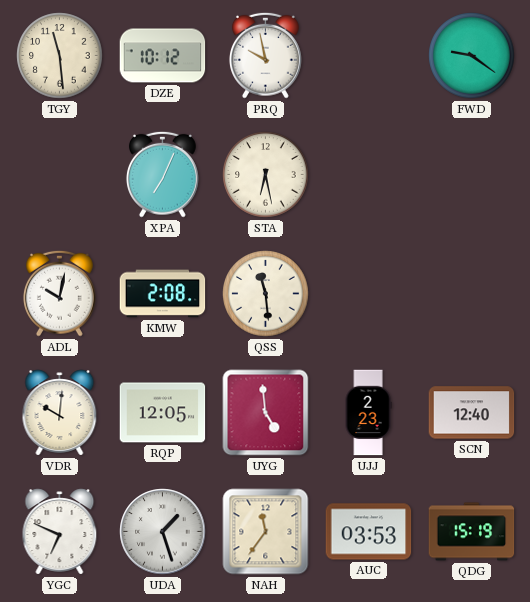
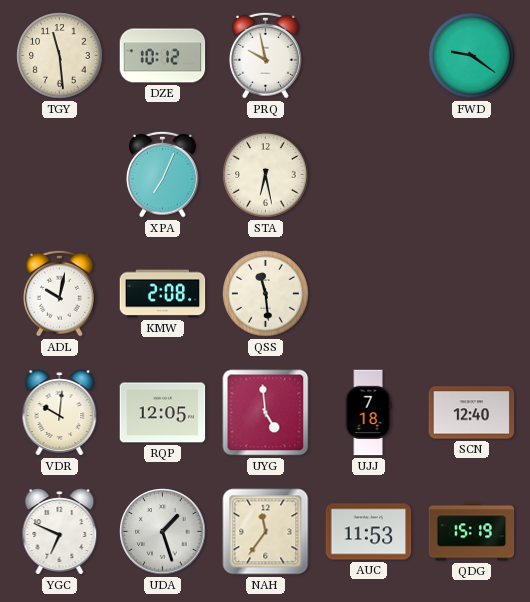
UJJ: 2:23 -> 7:18
AUC: 03:53 -> 11:53
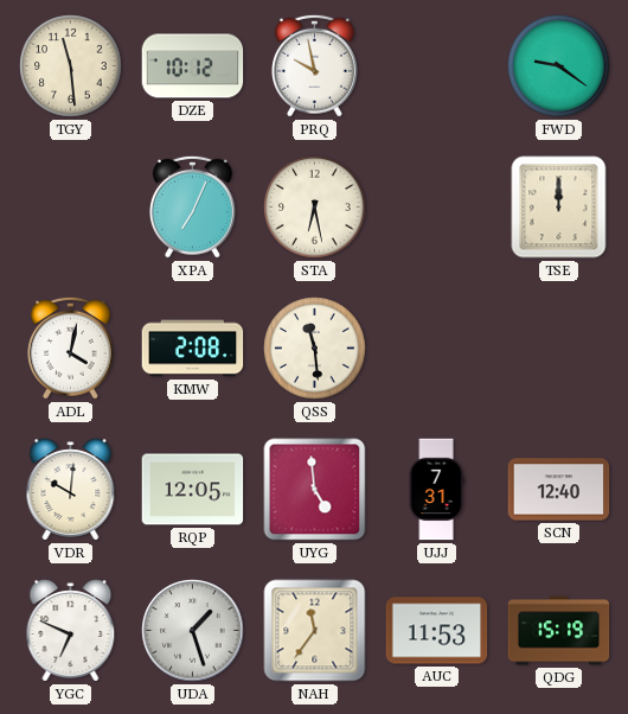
TSE: none -> 12:00
ADL: 10:02 -> 4:02
UJJ: 7:18 -> 7:31
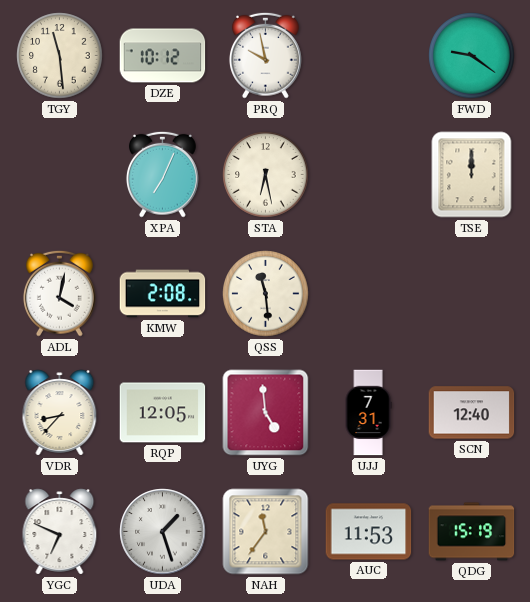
VDR: 10:01 -> 8:37
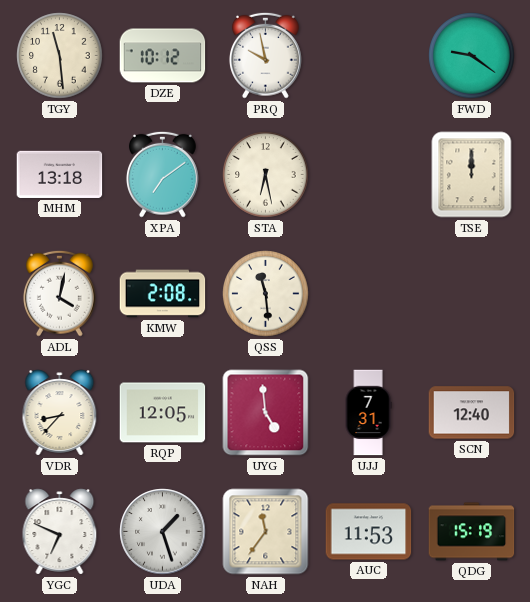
MHM: none -> 13:18
XPA: 7:04 -> 7:09
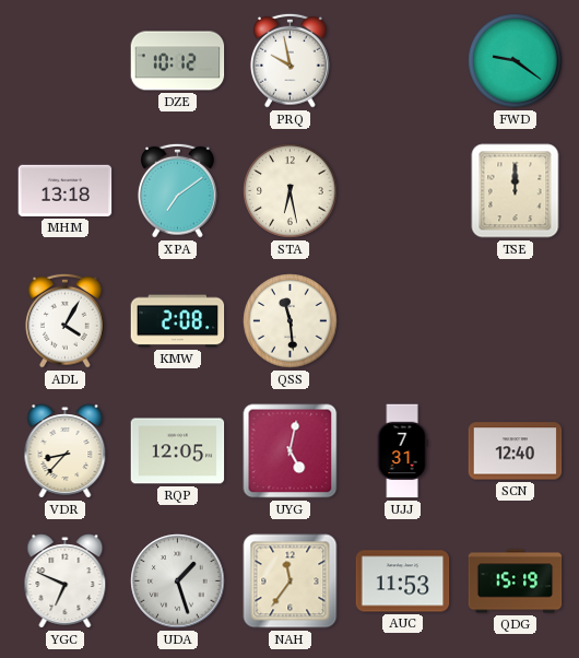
TGY: 11:29 -> none
ADL: 4:02 -> 4:05
UYG: 4:59 -> 5:02
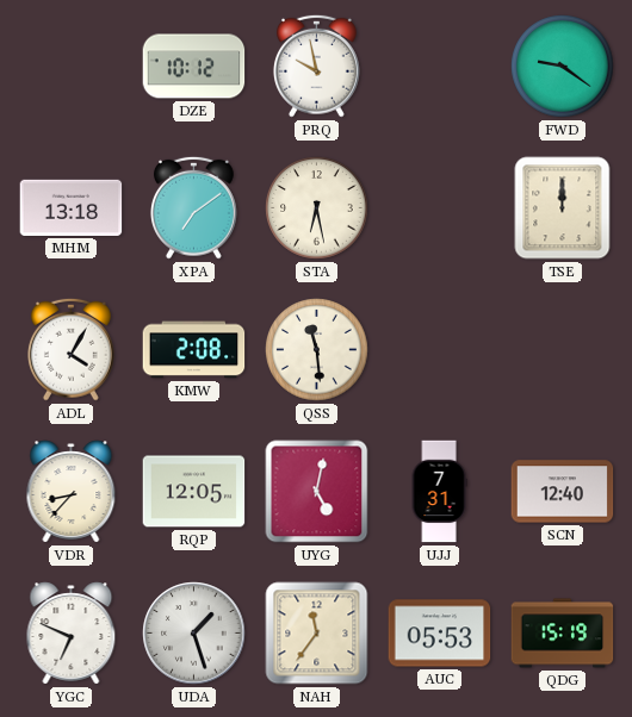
AUC: 11:53 -> 05:53
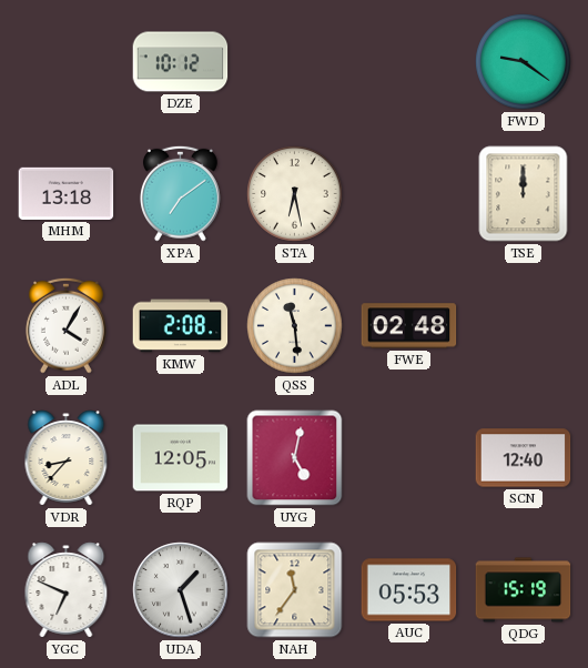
PRQ: 9:58 -> none
FWE: none -> 02:48
UJJ: 7:31 -> none
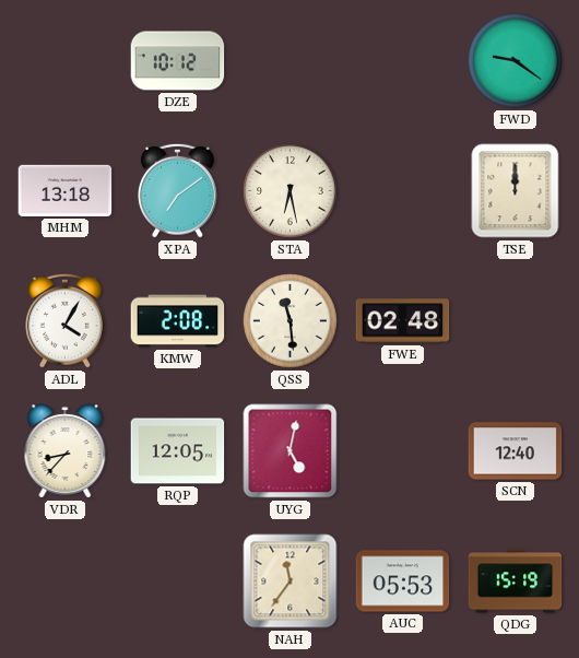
YGC: 6:49 -> none
UDA: 1:27 -> none
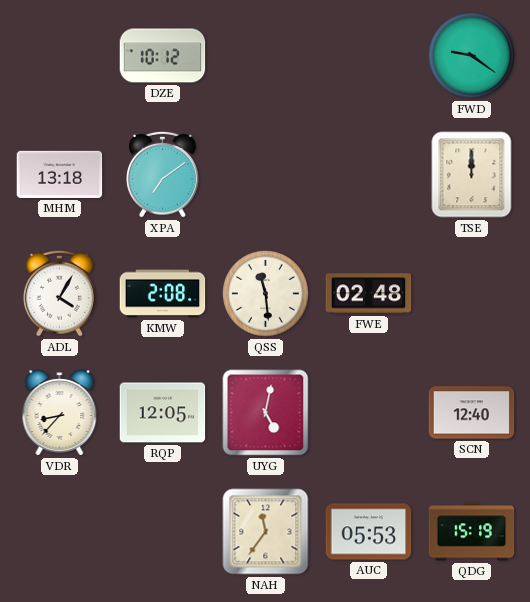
STA: 6:28 -> none
